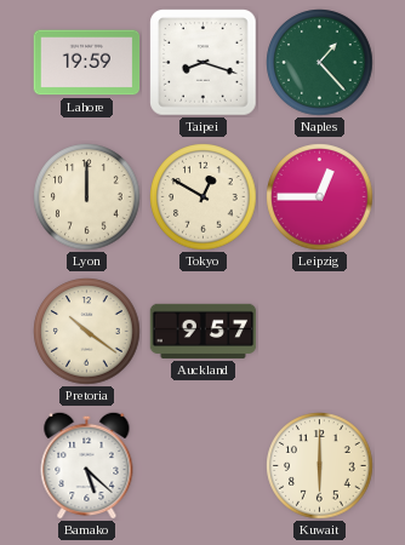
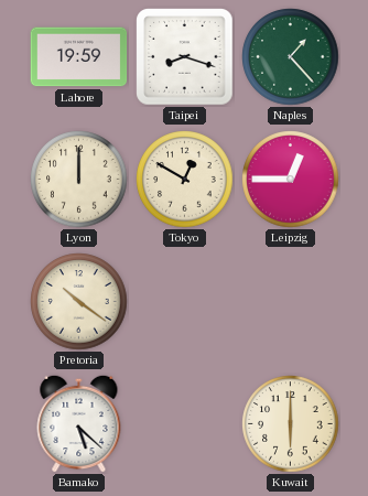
Auckland: 9:57 -> none
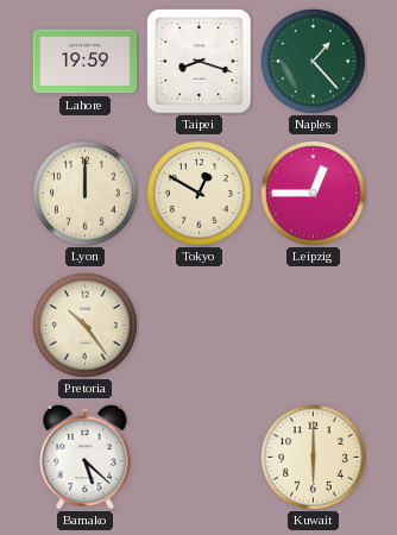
Pretoria: 10:21 -> 10:24
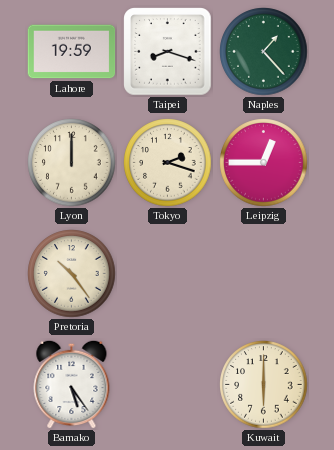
Tokyo: 12:50 -> 2:18
Bamako: 5:22 -> 5:24
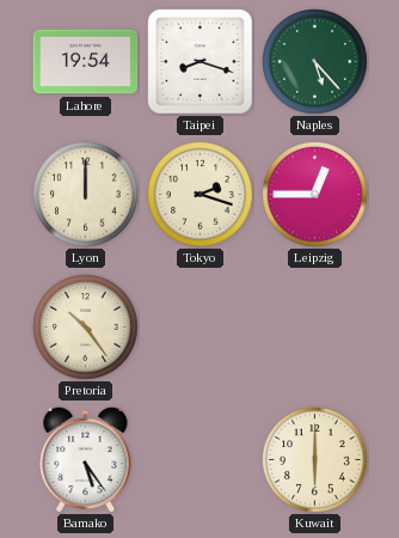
Lahore: 19:59 -> 19:54
Naples: 1:23 -> 5:23
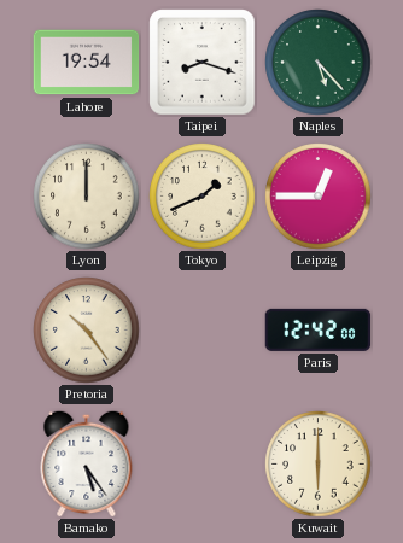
Tokyo: 2:18 -> 1:41
Paris: none -> 12:42
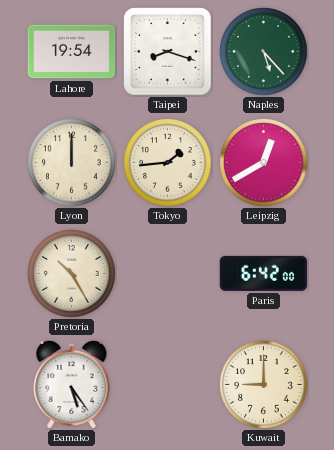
Tokyo: 1:41 -> 1:44
Leipzig: 12:45 -> 12:40
Pretoria: 10:24 -> 10:25
Paris: 12:42 -> 6:42
Kuwait: 6:00 -> 9:00
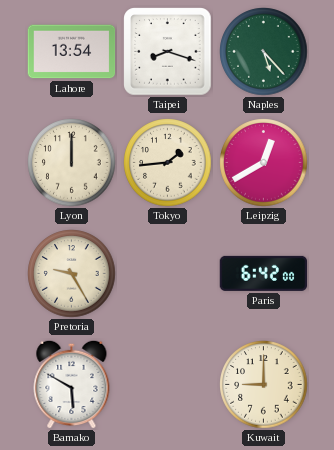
Lahore: 19:54 -> 13:54
Pretoria: 10:25 -> 9:25
Bamako: 5:24 -> 5:50
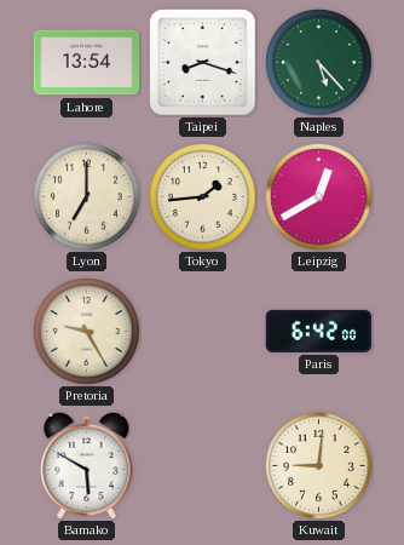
Lyon: 12:00 -> 7:00
Kuwait: 9:00 -> 9:01
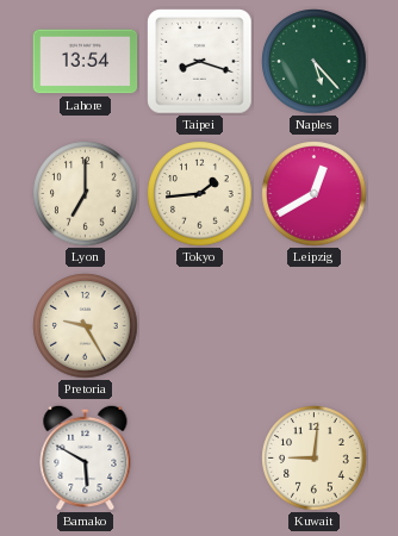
Paris: 6:42 -> none
